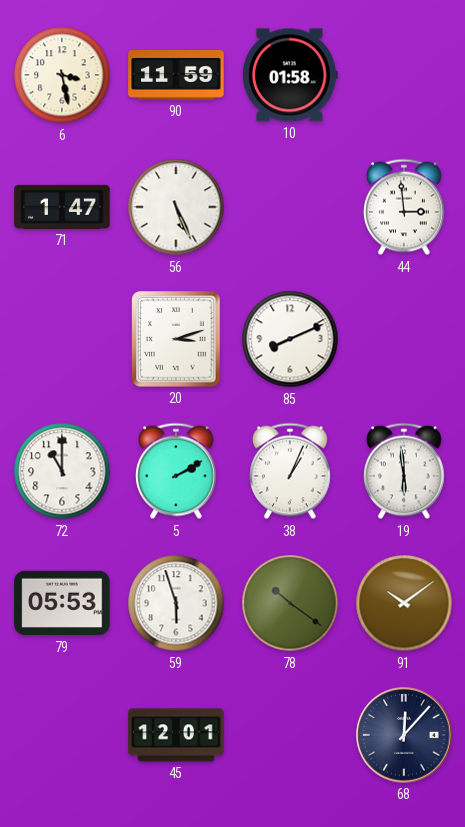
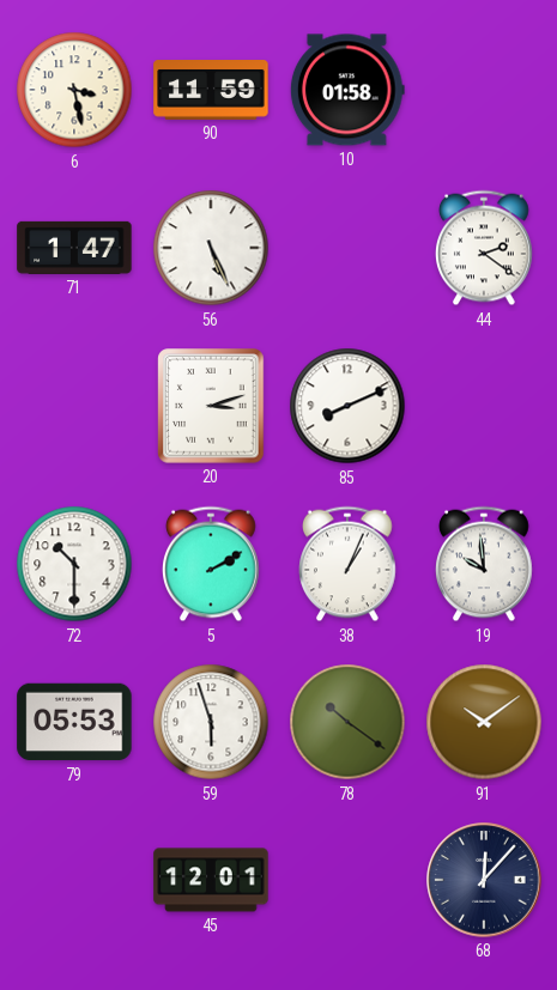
44: 2:59 -> 2:21
72: 11:00 -> 10:30
19: 5:59 -> 9:59
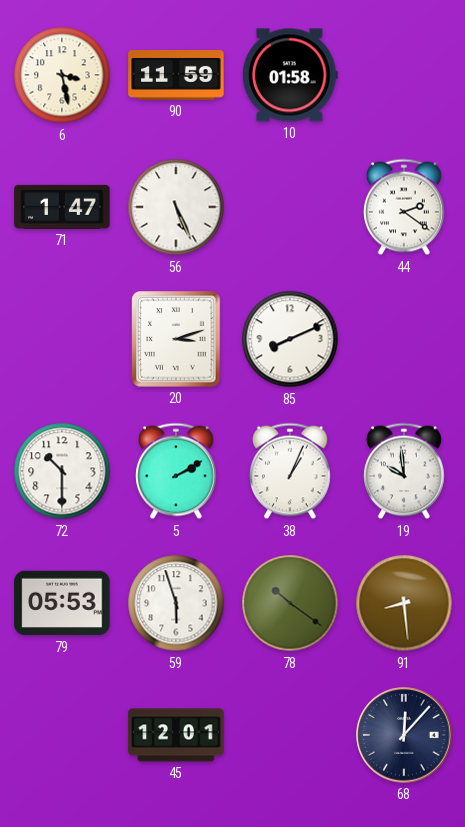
91: 10:09 -> 8:29
